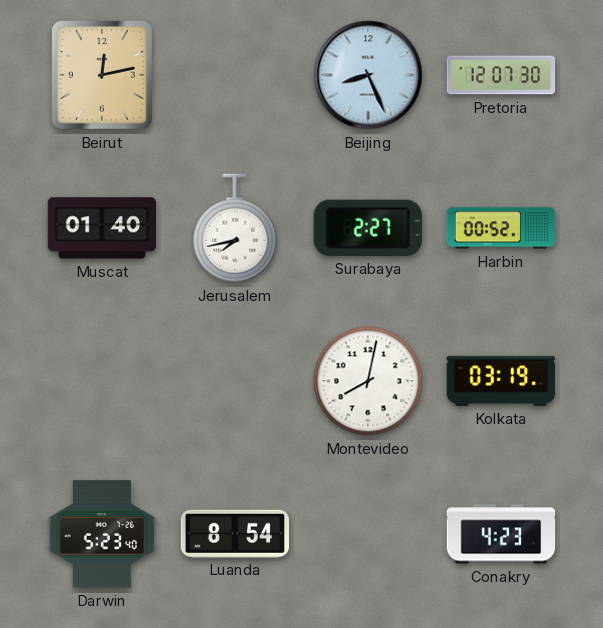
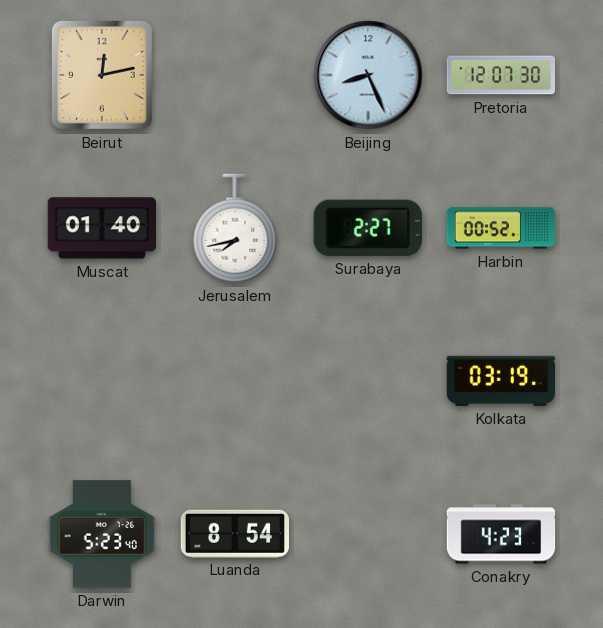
Montevideo: 8:02 -> none
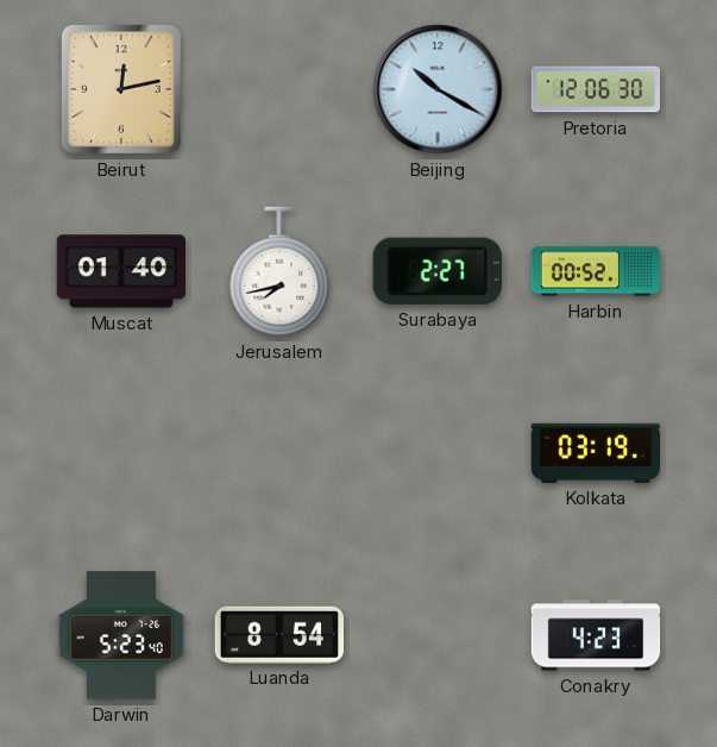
Beijing: 8:26 -> 10:20
Pretoria: 12:07 -> 12:06
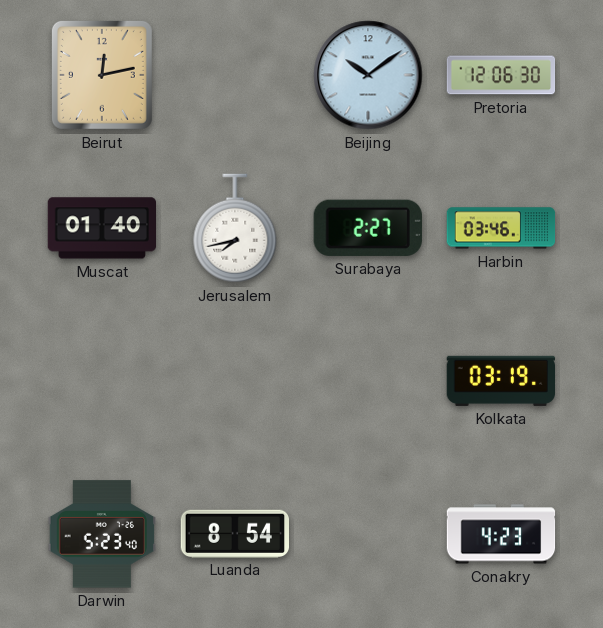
Beijing: 10:20 -> 10:09
Harbin: 00:52 -> 03:46
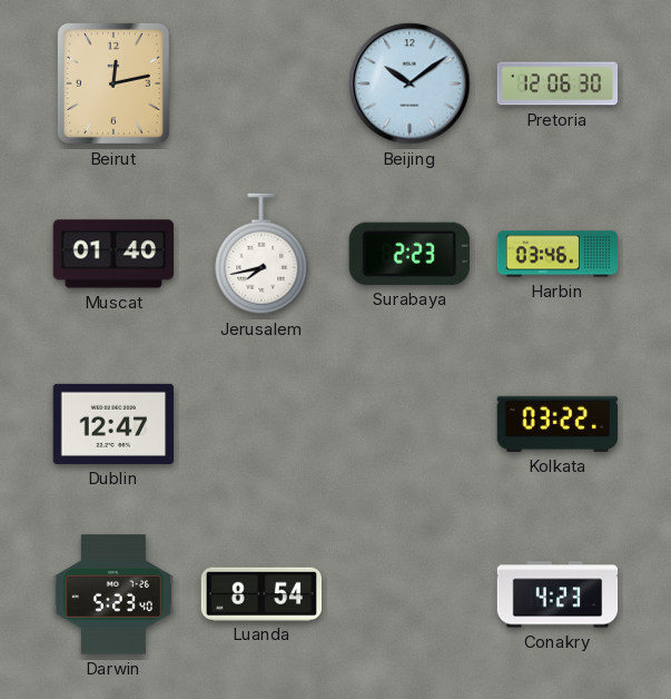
Surabaya: 2:27 -> 2:23
Dublin: none -> 12:47
Kolkata: 03:19 -> 03:22
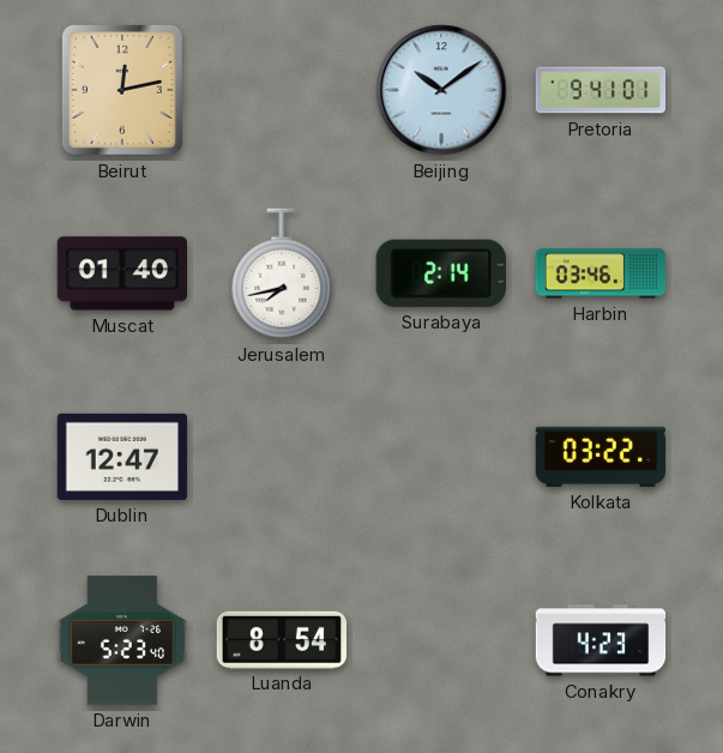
Pretoria: 12:06 -> 9:41
Surabaya: 2:23 -> 2:14
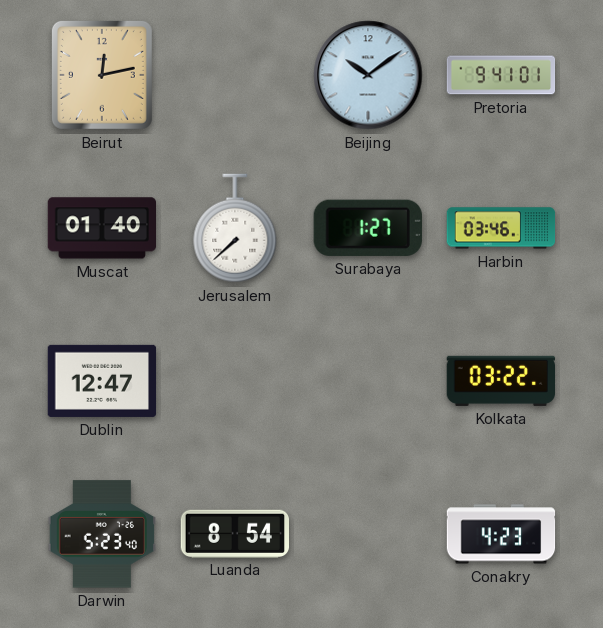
Jerusalem: 7:43 -> 7:38
Surabaya: 2:14 -> 1:27
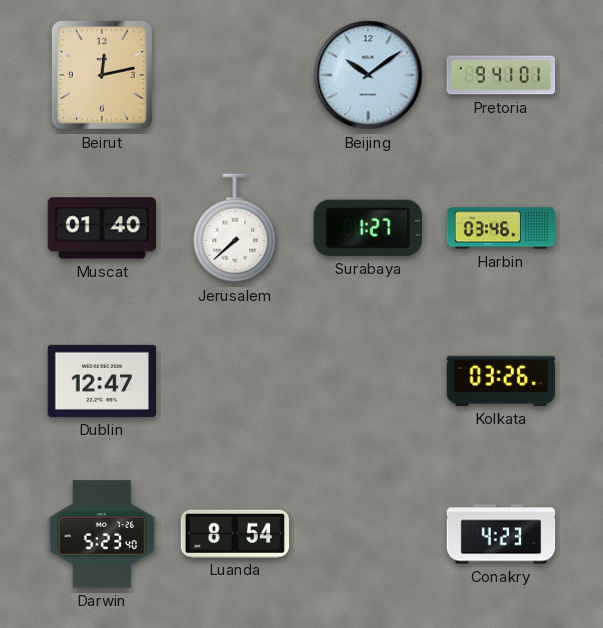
Kolkata: 03:22 -> 03:26
